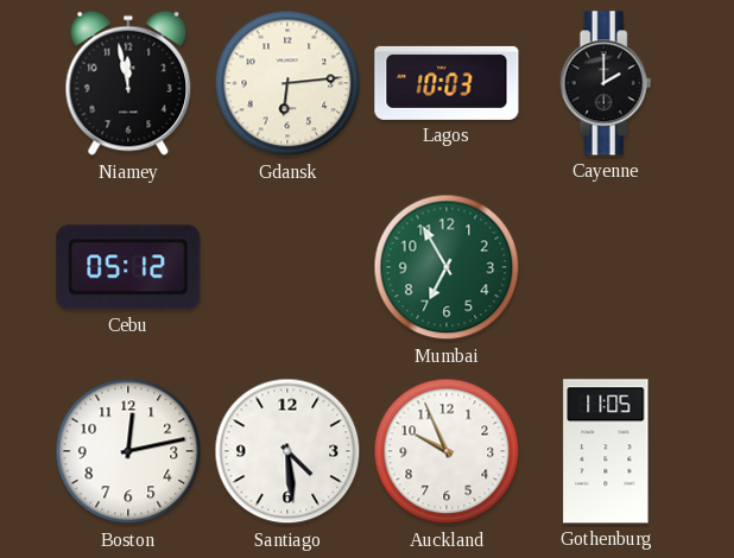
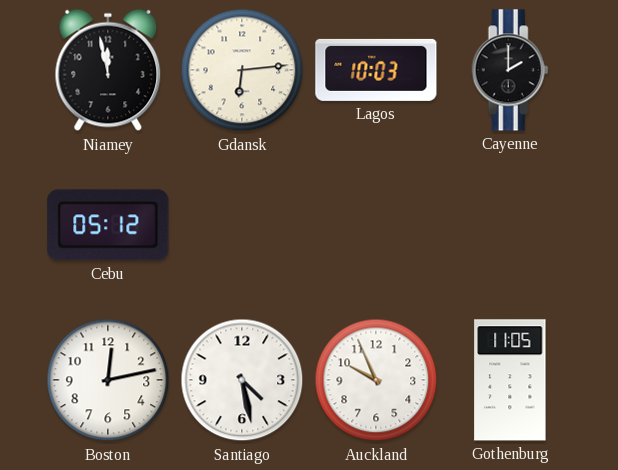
Mumbai: 6:55 -> none
Santiago: 4:29 -> 4:28
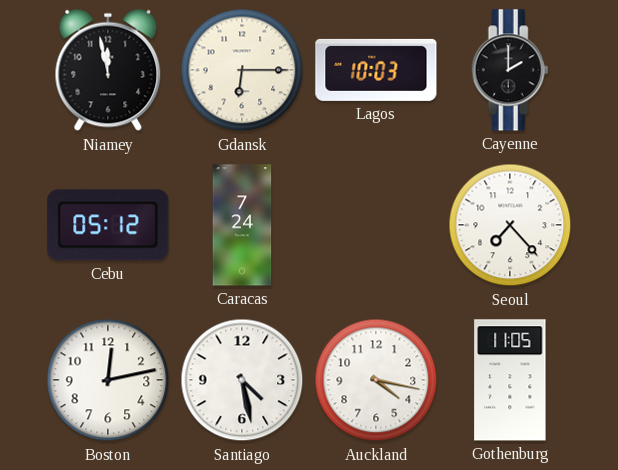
Gdansk: 6:14 -> 6:15
Caracas: none -> 7:24
Seoul: none -> 7:23
Auckland: 9:56 -> 4:17
